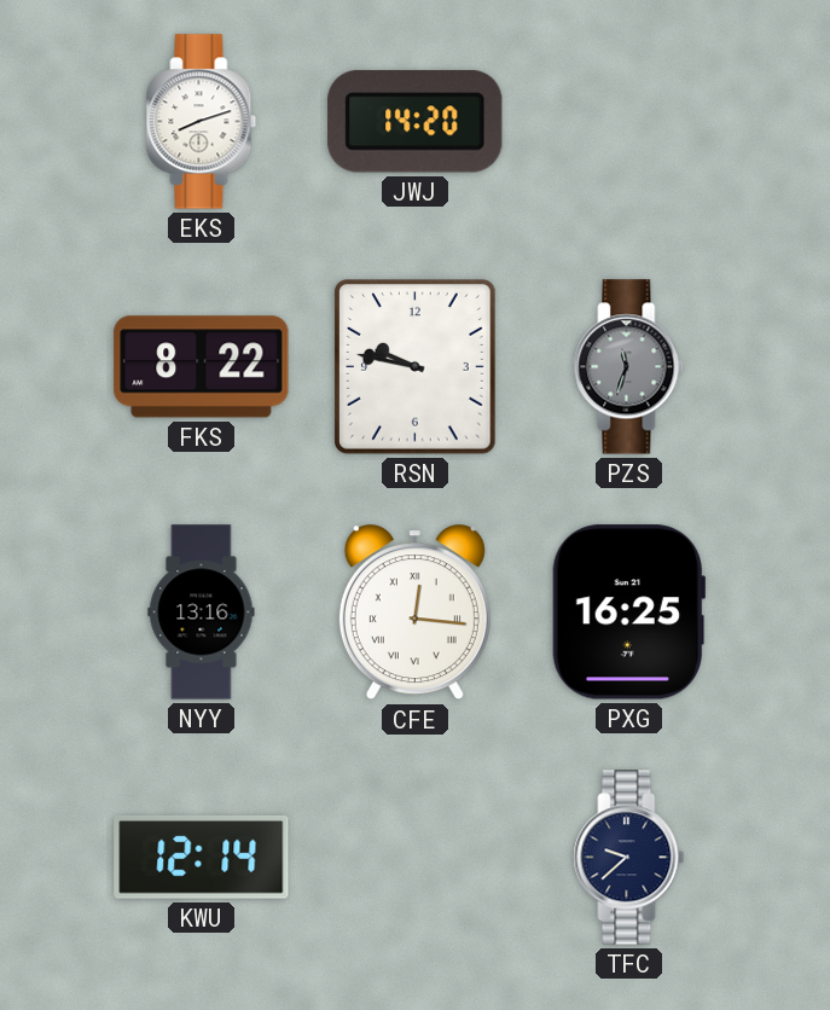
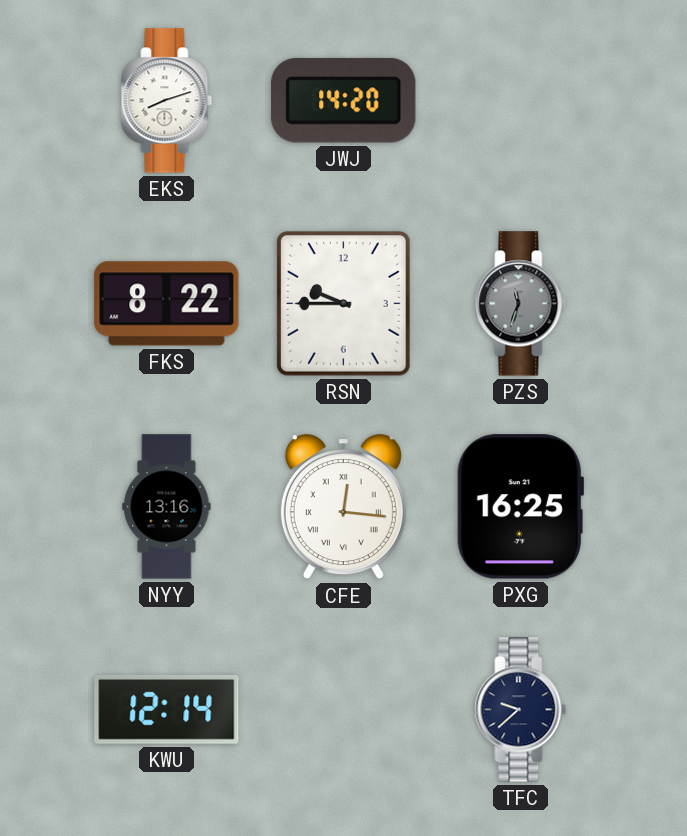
RSN: 9:47 -> 9:45
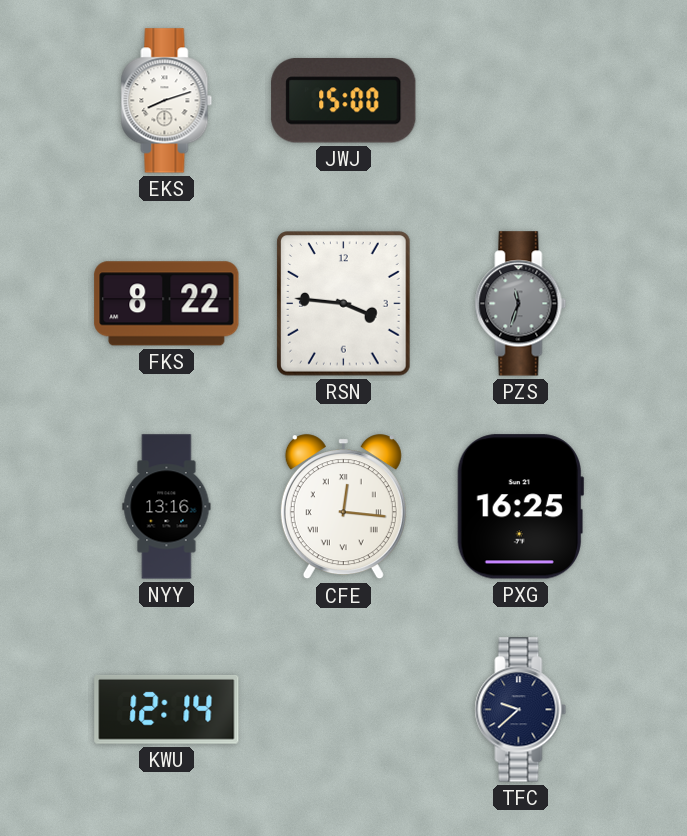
JWJ: 14:20 -> 15:00
RSN: 9:45 -> 3:46
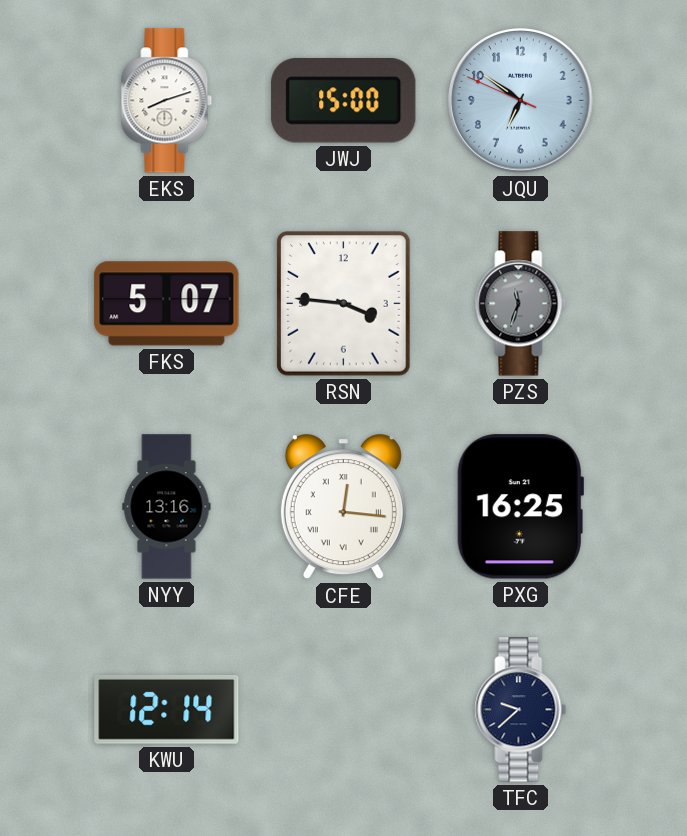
JQU: none -> 6:50
FKS: 8:22 -> 5:07
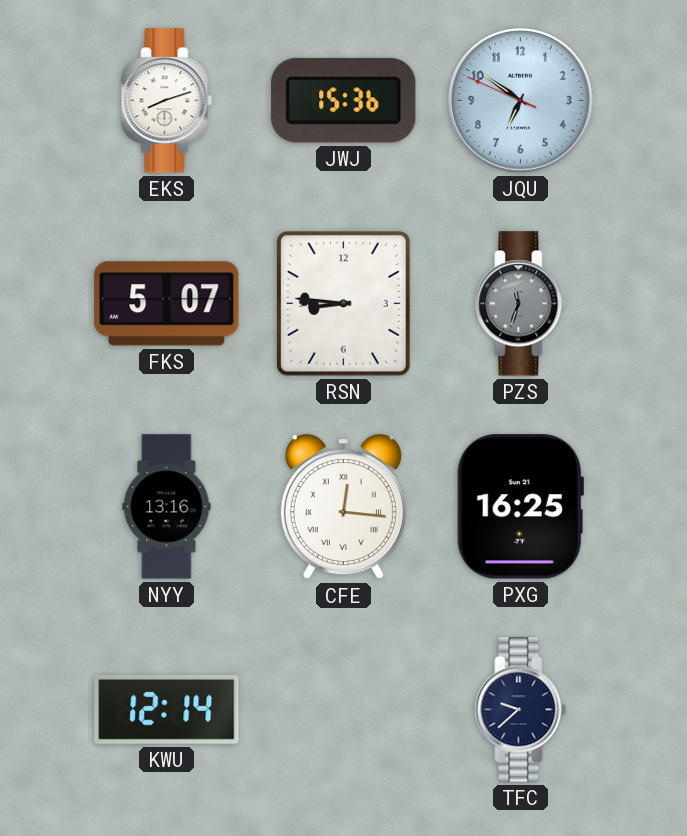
JWJ: 15:00 -> 15:36
RSN: 3:46 -> 8:46
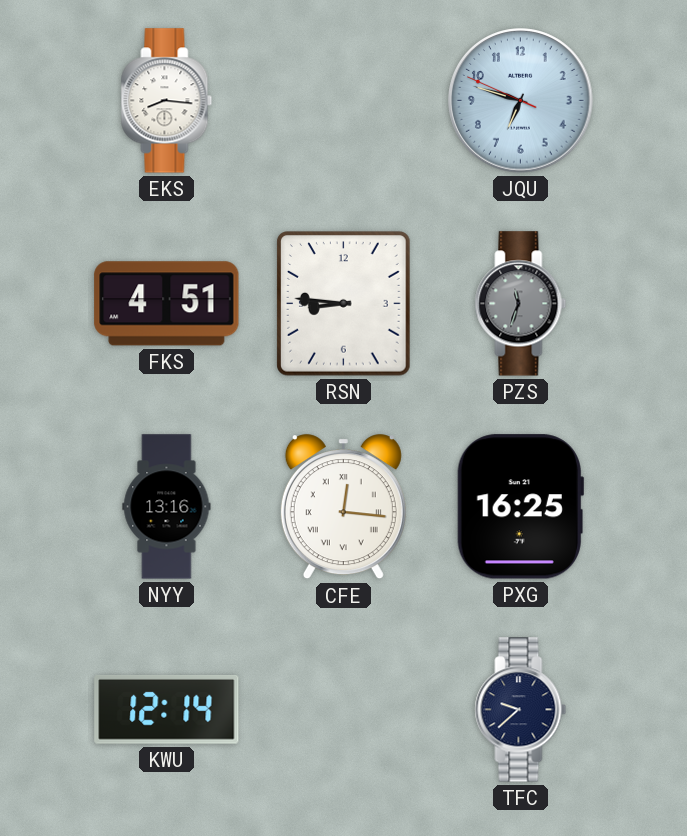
EKS: 8:12 -> 8:16
JWJ: 15:36 -> none
JQU: 6:50 -> 6:47
FKS: 5:07 -> 4:51
